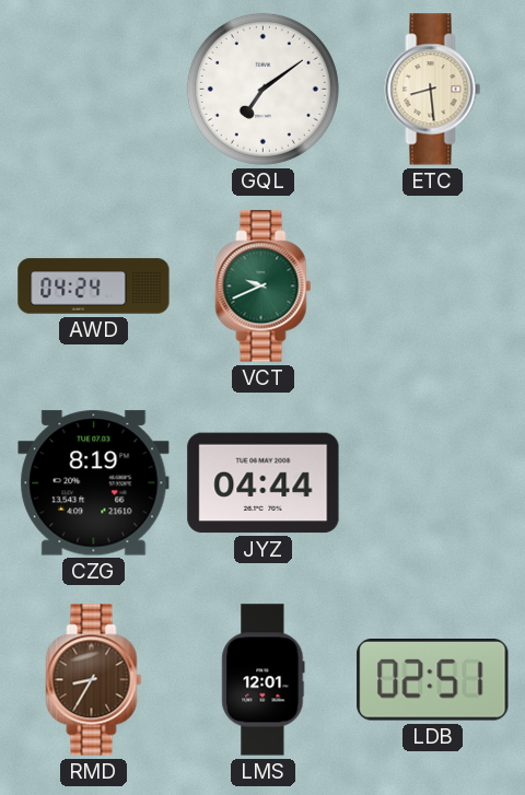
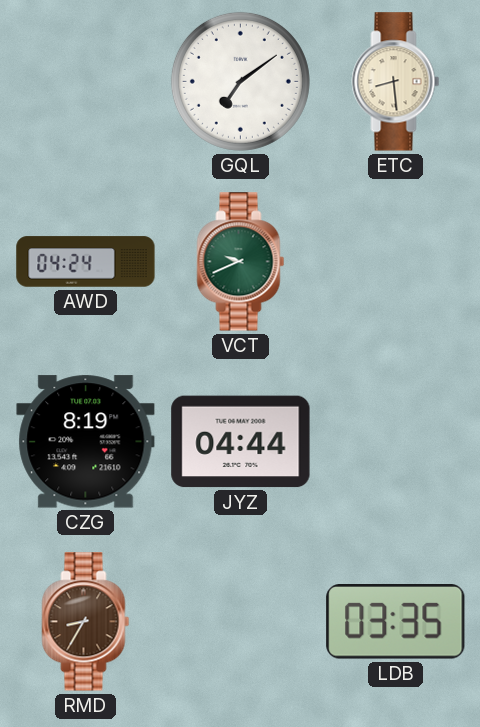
LMS: 12:01 -> none
LDB: 02:51 -> 03:35
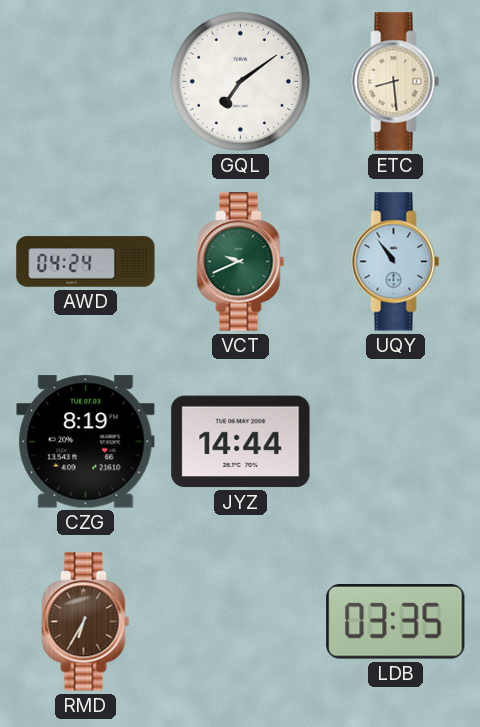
UQY: none -> 10:54
JYZ: 04:44 -> 14:44
RMD: 8:35 -> 6:35
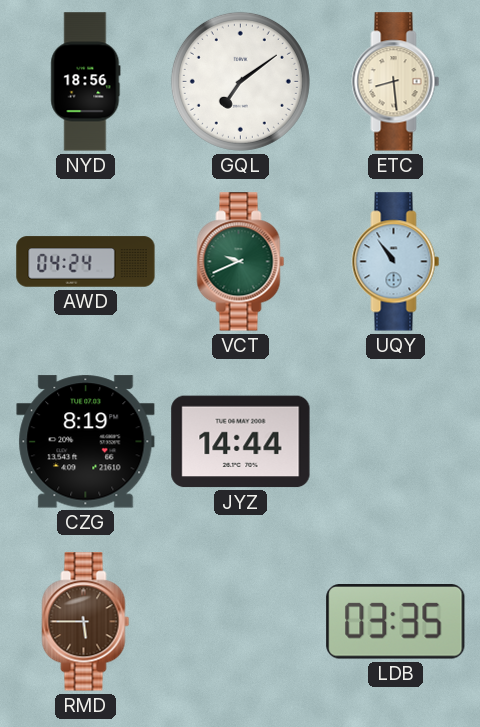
NYD: none -> 18:56
RMD: 6:35 -> 5:45
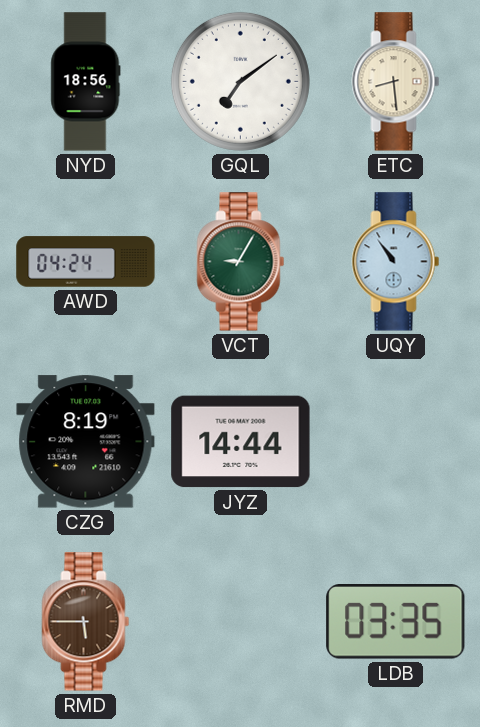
VCT: 9:41 -> 9:05
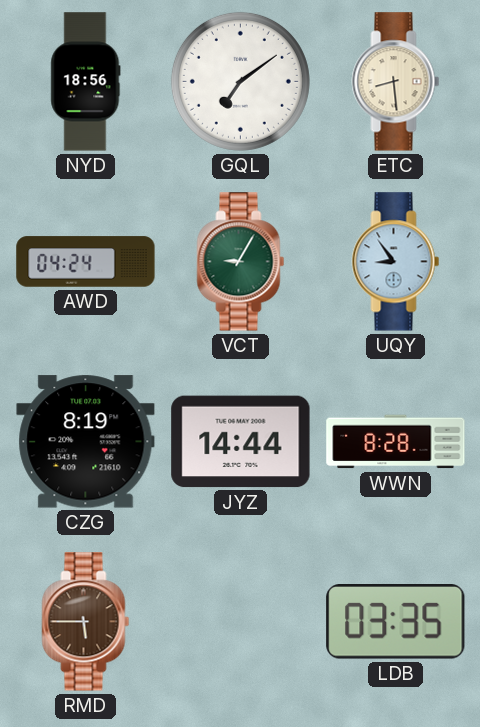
UQY: 10:54 -> 8:54
WWN: none -> 8:28
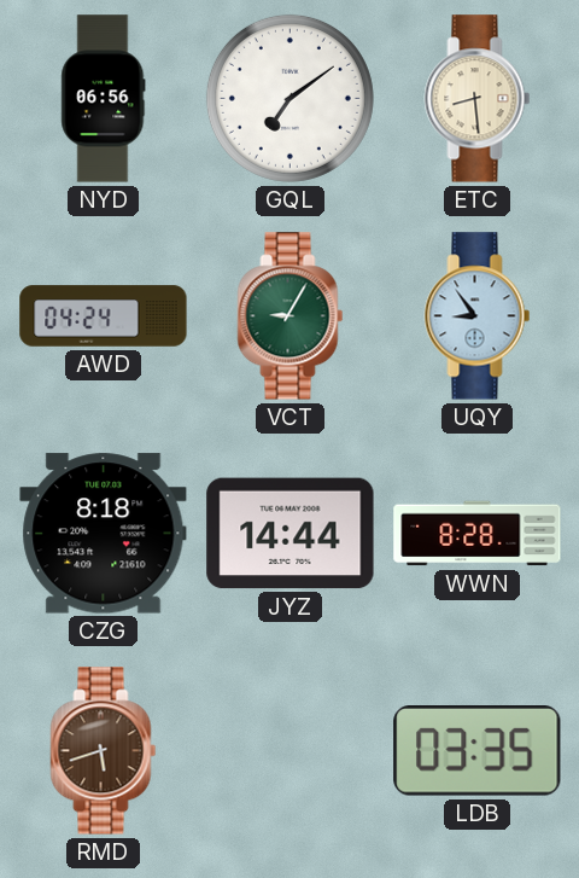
NYD: 18:56 -> 06:56
CZG: 8:19 -> 8:18
RMD: 5:45 -> 5:42
